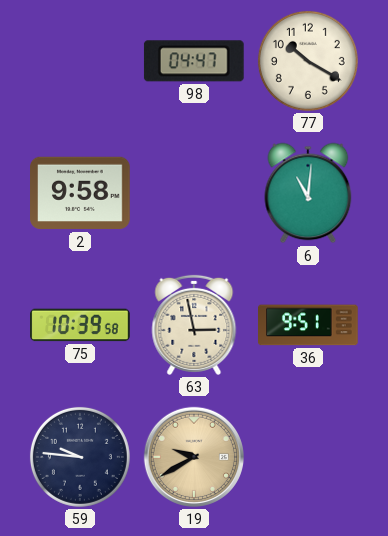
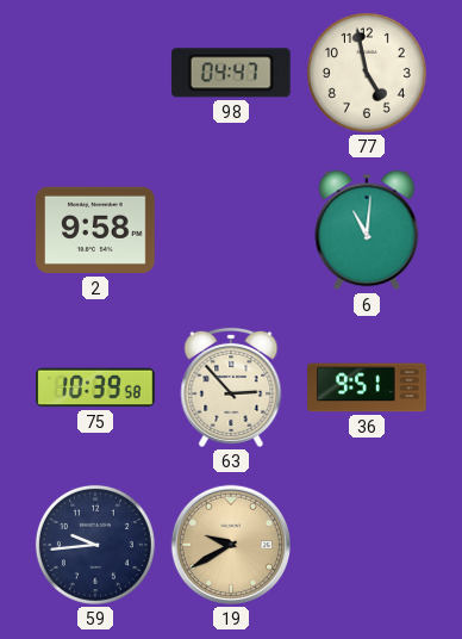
77: 10:20 -> 4:58
63: 2:58 -> 2:53
59: 9:46 -> 9:44
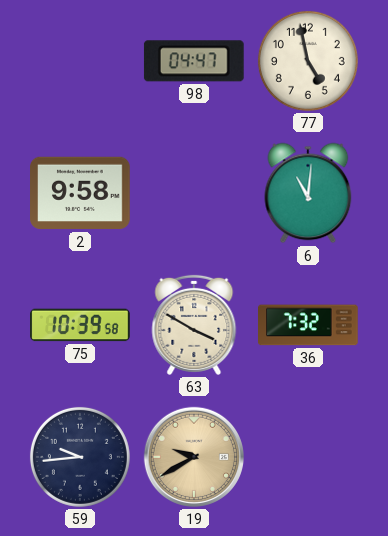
63: 2:53 -> 3:50
36: 9:51 -> 7:32
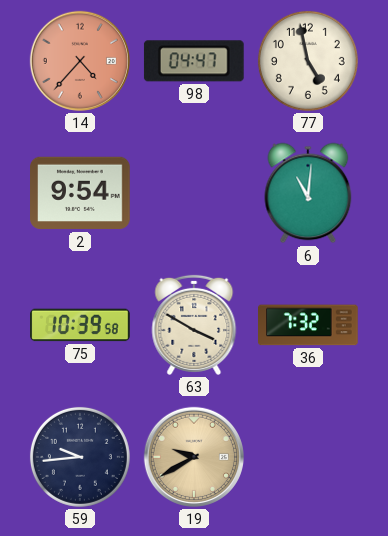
14: none -> 4:37
2: 9:58 -> 9:54
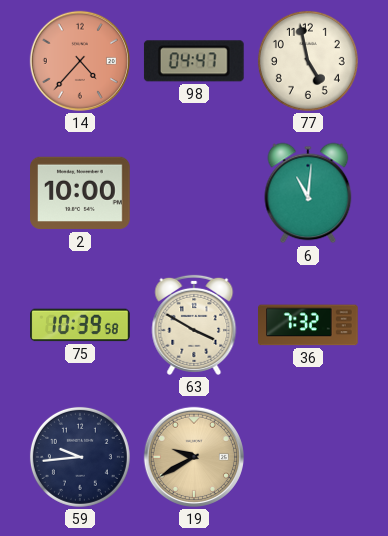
2: 9:54 -> 10:00
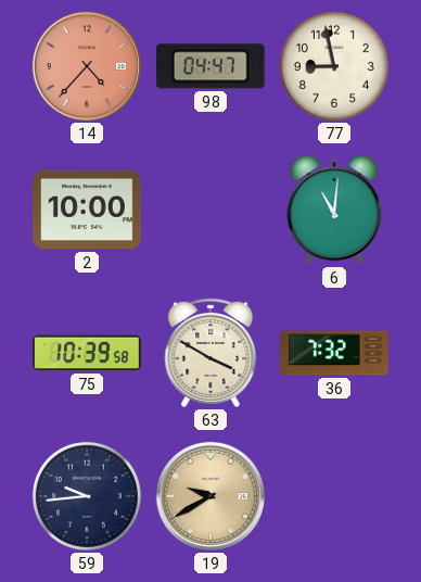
77: 4:58 -> 8:58
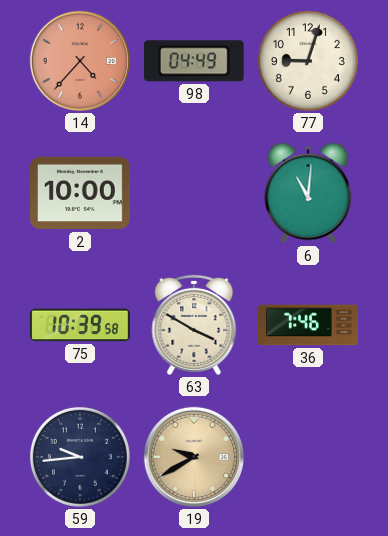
98: 04:47 -> 04:49
77: 8:58 -> 9:03
36: 7:32 -> 7:46
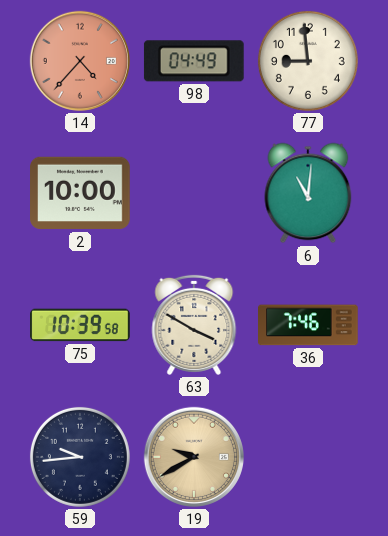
77: 9:03 -> 8:59
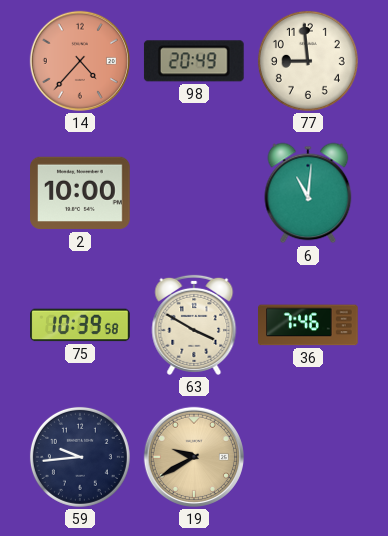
98: 04:49 -> 20:49
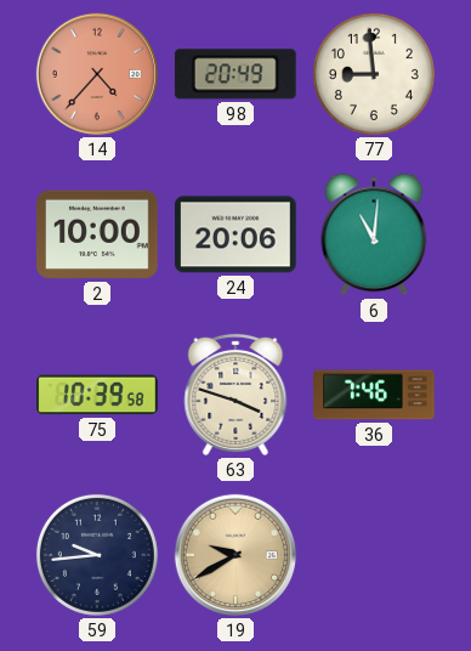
24: none -> 20:06
63: 3:50 -> 3:48
